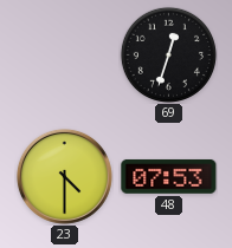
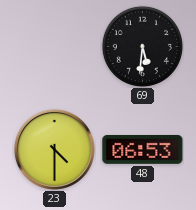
69: 12:33 -> 5:31
48: 07:53 -> 06:53
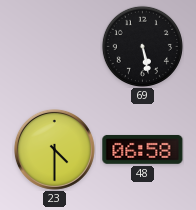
69: 5:31 -> 5:28
48: 06:53 -> 06:58
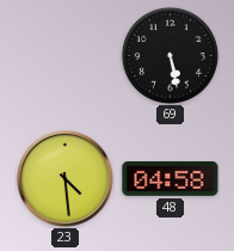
23: 4:30 -> 4:29
48: 06:58 -> 04:58
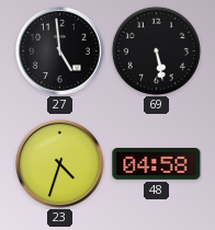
27: none -> 4:59
23: 4:29 -> 4:33
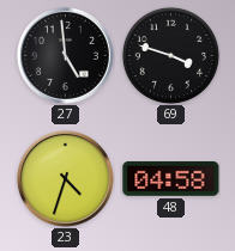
69: 5:28 -> 3:48
